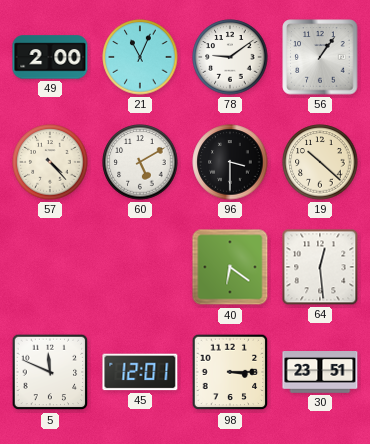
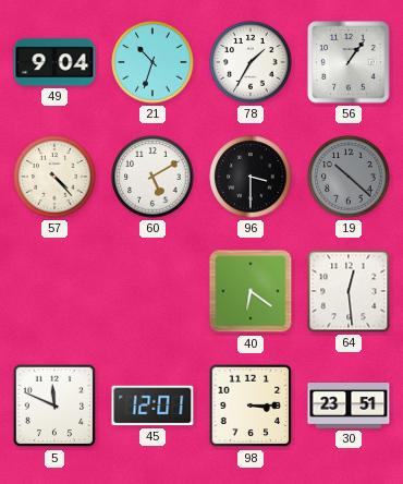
49: 2:00 -> 9:04
21: 11:04 -> 10:33
78: 9:09 -> 1:35
19 dial: cream -> grey
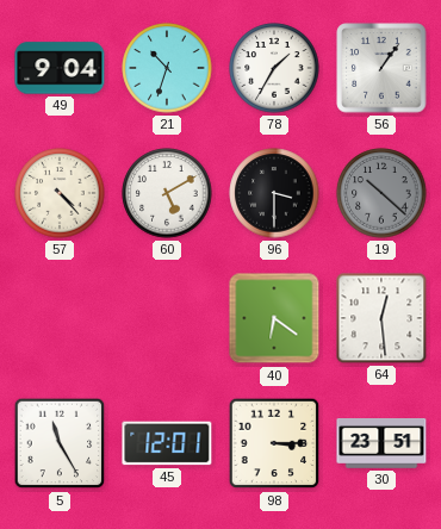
5: 11:49 -> 11:25
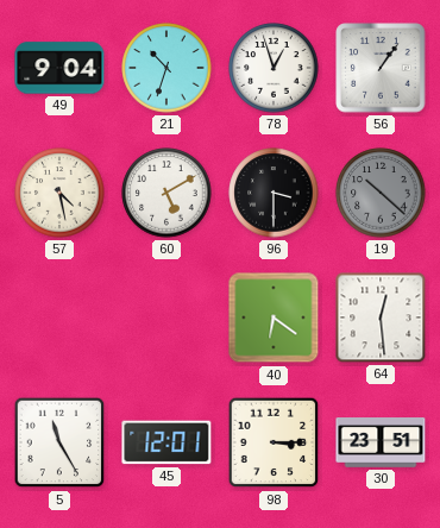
78: 1:35 -> 12:57
57: 4:23 -> 4:28
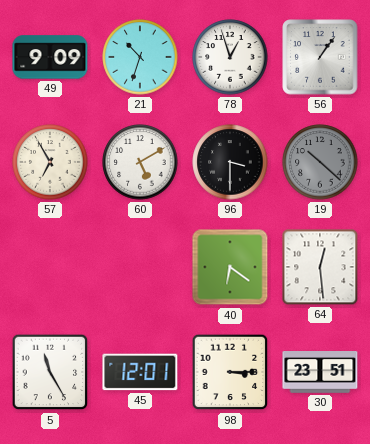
49: 9:04 -> 9:09
57: 4:28 -> 6:55
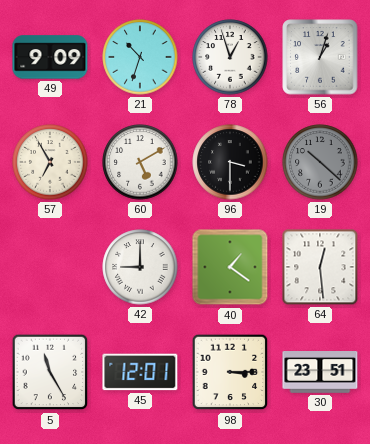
56: 1:06 -> 1:03
42: none -> 9:00
40: 6:21 -> 1:21
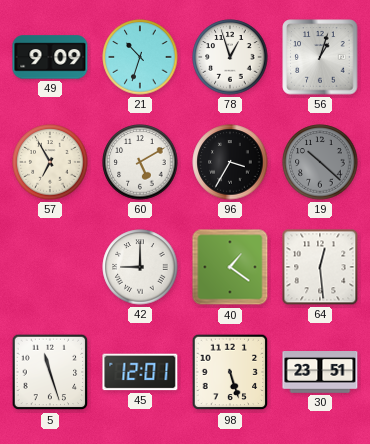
96: 3:30 -> 3:35
5: 11:25 -> 11:27
98: 3:15 -> 5:27
